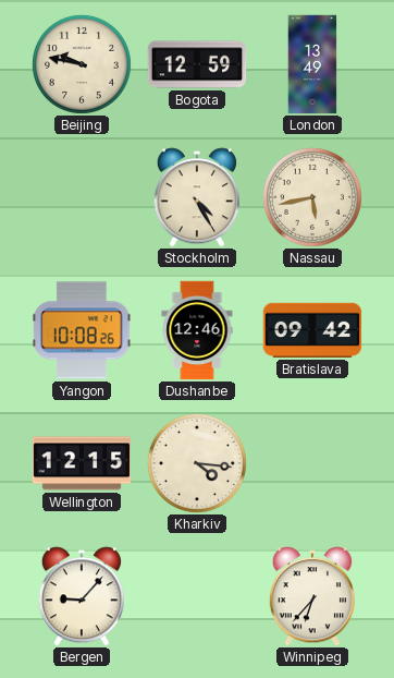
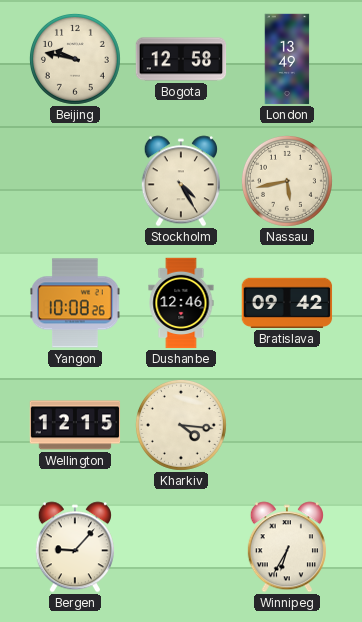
Bogota: 12:59 -> 12:58
Winnipeg: 6:37 -> 6:35
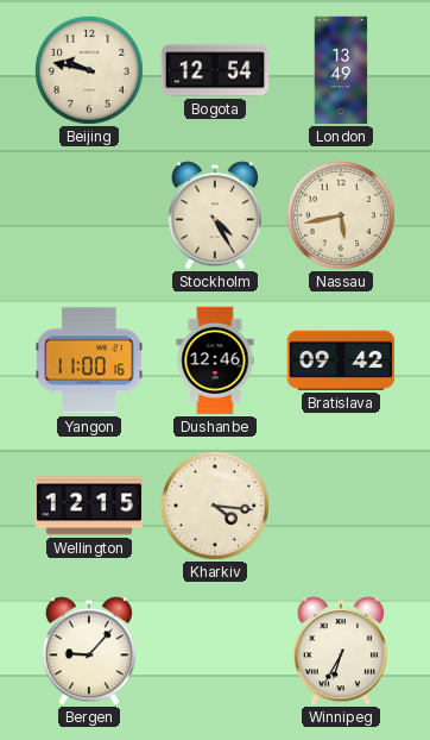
Bogota: 12:58 -> 12:54
Yangon: 10:08 -> 11:00
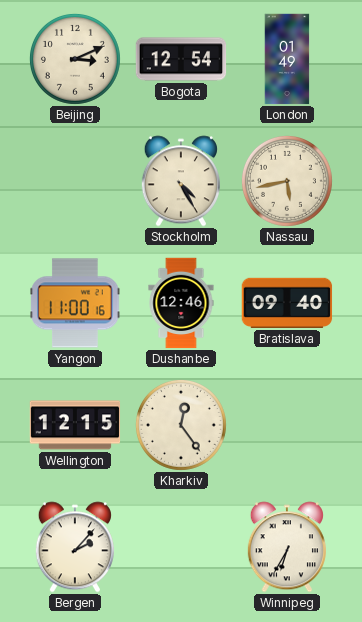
Beijing: 9:47 -> 3:11
London: 13:49 -> 01:49
Bratislava: 09:42 -> 09:40
Kharkiv: 4:16 -> 12:24
Bergen: 9:07 -> 2:07
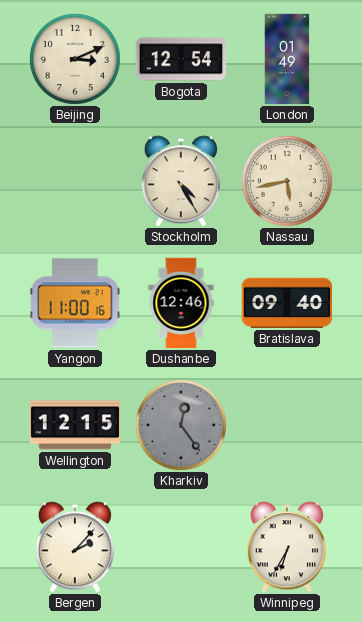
Kharkiv dial: cream -> grey
